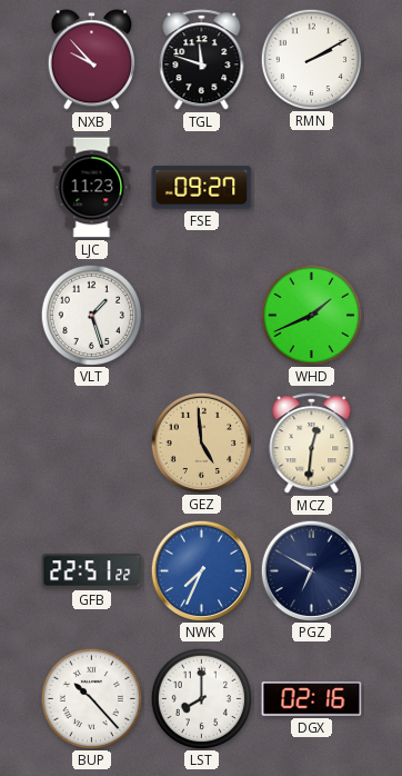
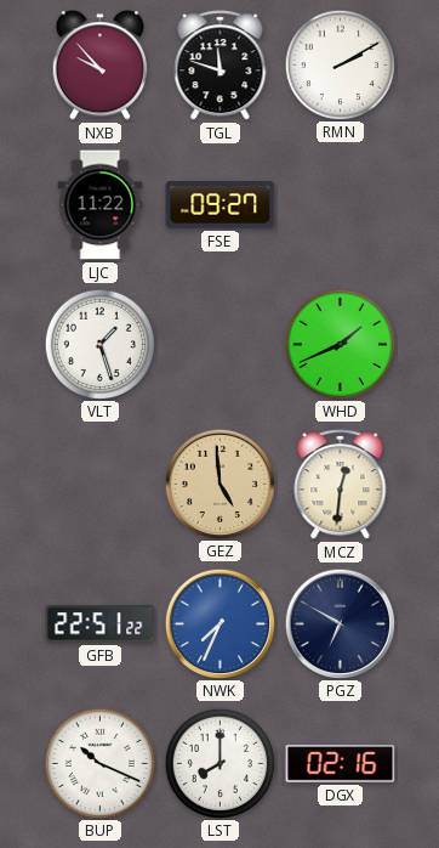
LJC: 11:23 -> 11:22
BUP: 10:23 -> 10:19
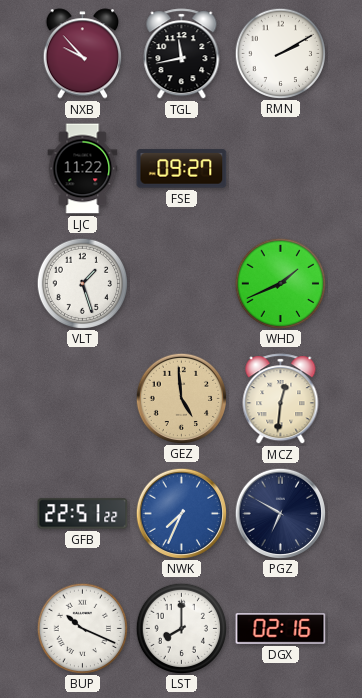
TGL: 11:48 -> 11:43
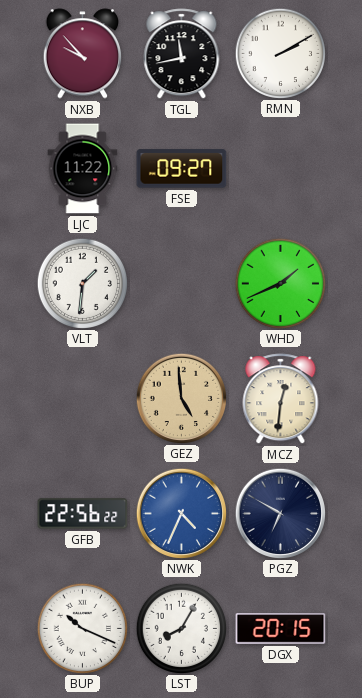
VLT: 1:27 -> 1:31
GFB: 22:51 -> 22:56
NWK: 7:34 -> 4:34
LST: 8:00 -> 8:05
DGX: 02:16 -> 20:15
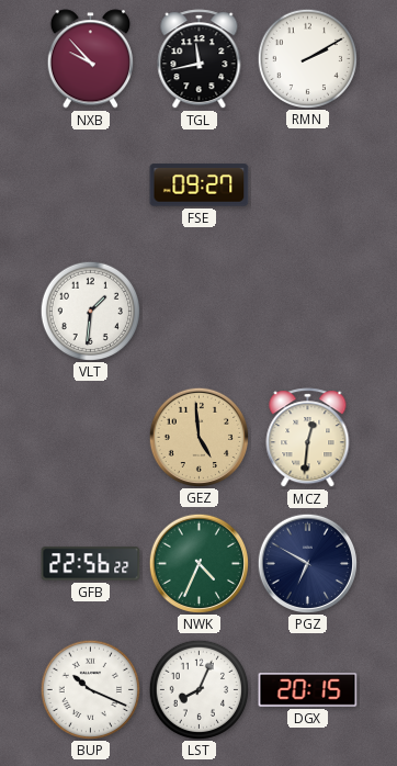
LJC: 11:22 -> none
WHD: 1:41 -> none
NWK dial: blue -> green
LST: 8:05 -> 8:04
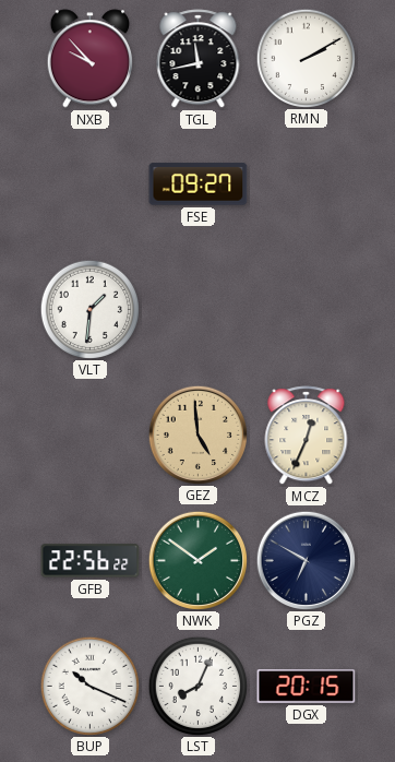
MCZ: 12:31 -> 12:34
NWK: 4:34 -> 1:51
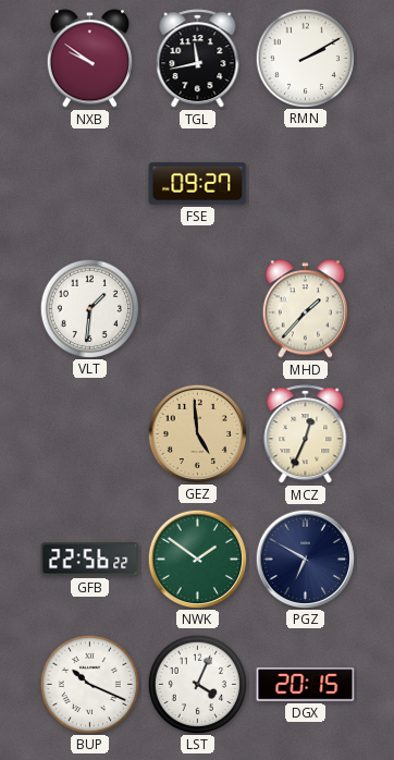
NXB: 9:53 -> 9:51
MHD: none -> 1:37
LST: 8:04 -> 4:04
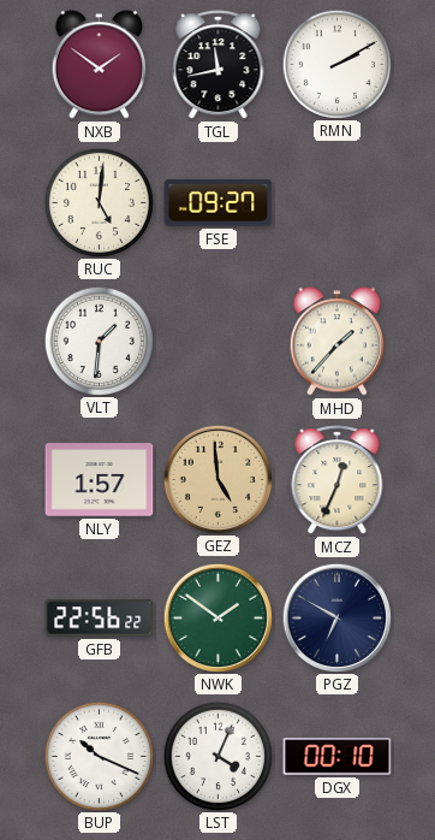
NXB: 9:51 -> 1:51
RUC: none -> 5:01
NLY: none -> 1:57
DGX: 20:15 -> 00:10
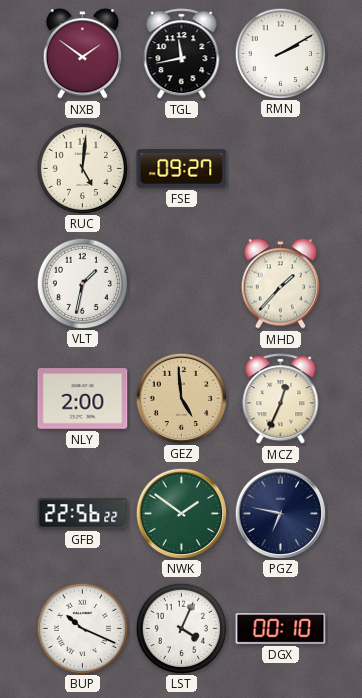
VLT: 1:31 -> 1:32
NLY: 1:57 -> 2:00
PGZ: 6:50 -> 6:47
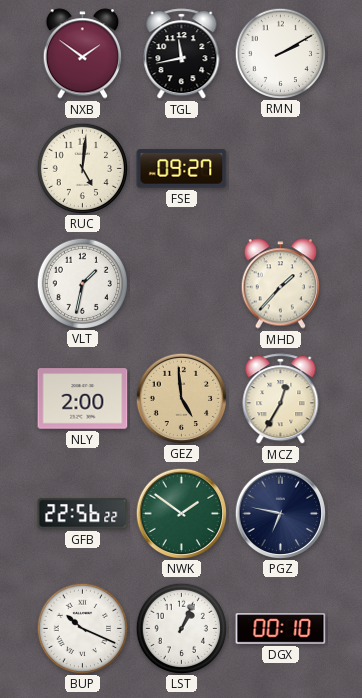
MCZ: 12:34 -> 12:35
LST: 4:04 -> 1:04
